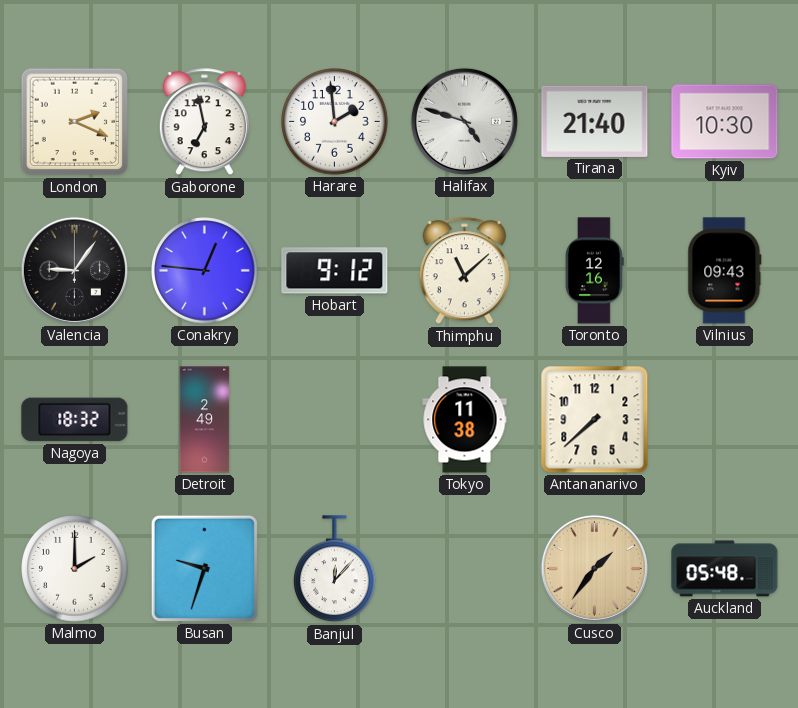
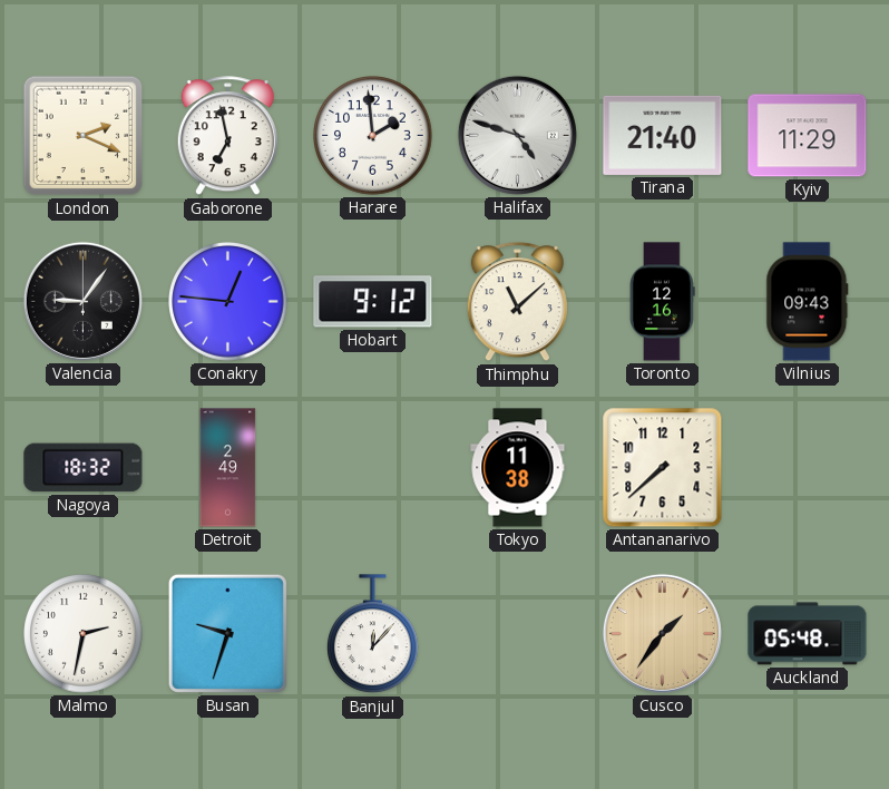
Kyiv: 10:30 -> 11:29
Malmo: 2:00 -> 2:32
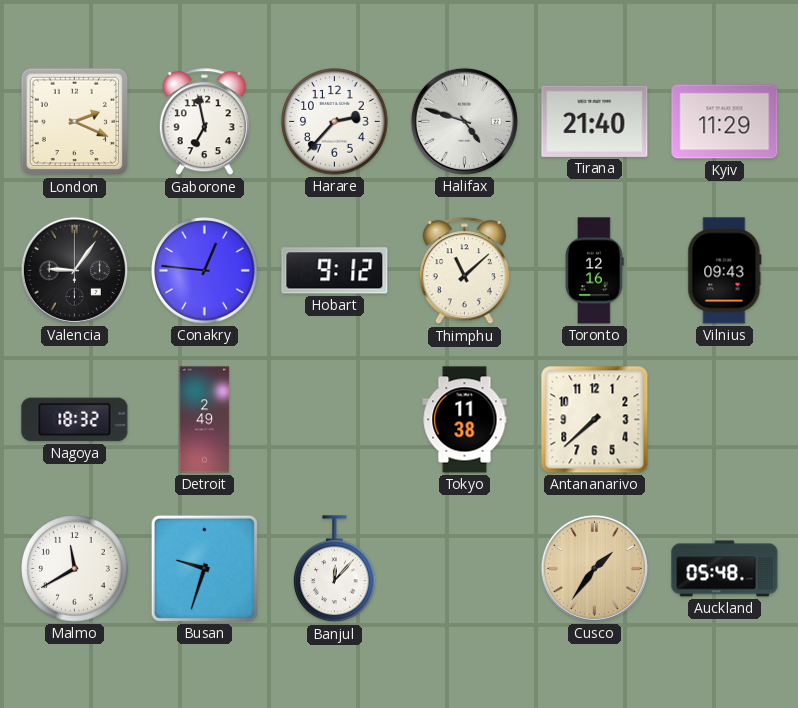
Harare: 1:59 -> 2:37
Malmo: 2:32 -> 11:40
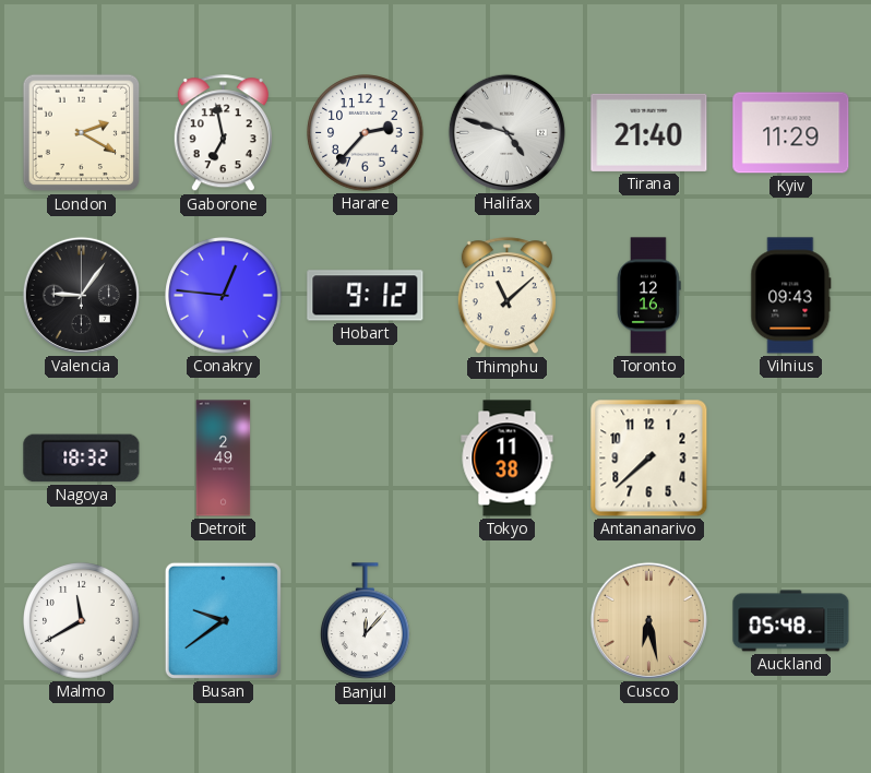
London: 2:19 -> 2:20
Busan: 9:33 -> 9:39
Cusco: 1:36 -> 6:28
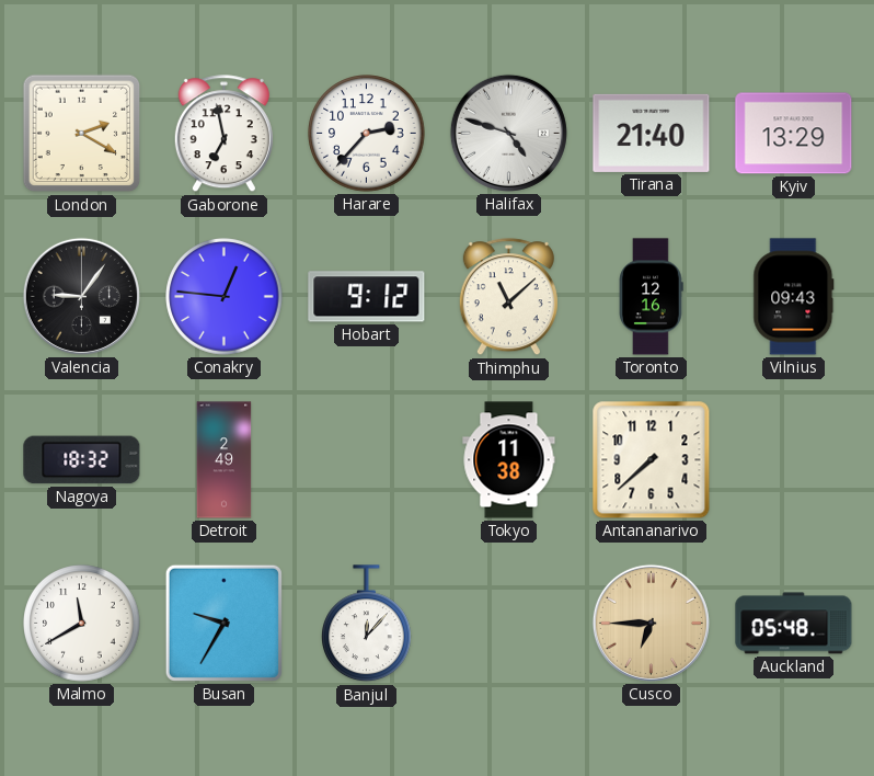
Kyiv: 11:29 -> 13:29
Busan: 9:39 -> 9:35
Cusco: 6:28 -> 6:45
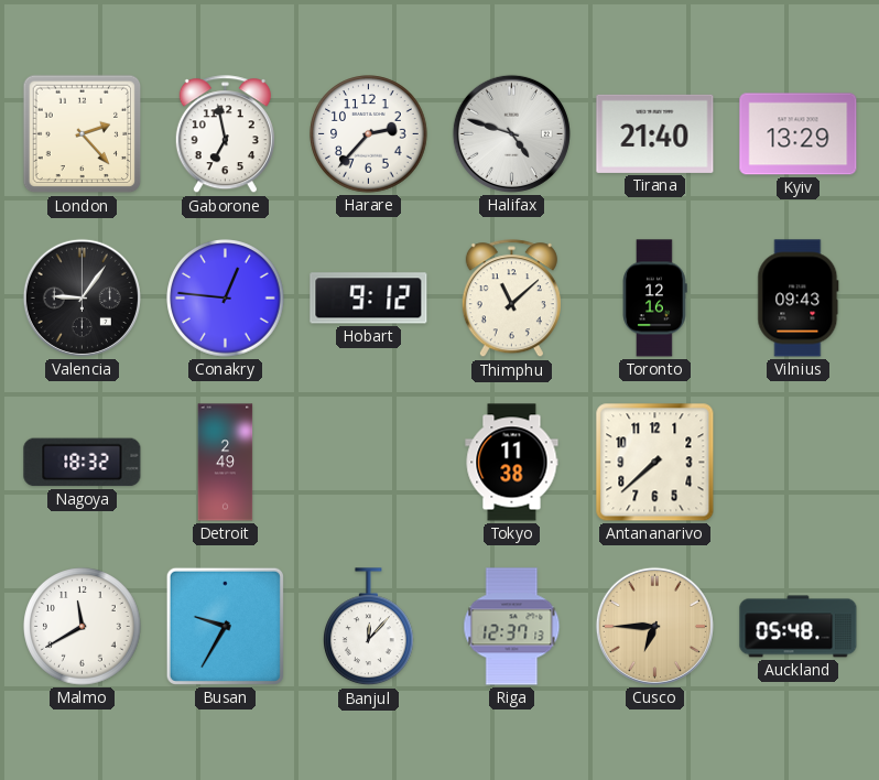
London: 2:20 -> 2:23
Riga: none -> 12:37
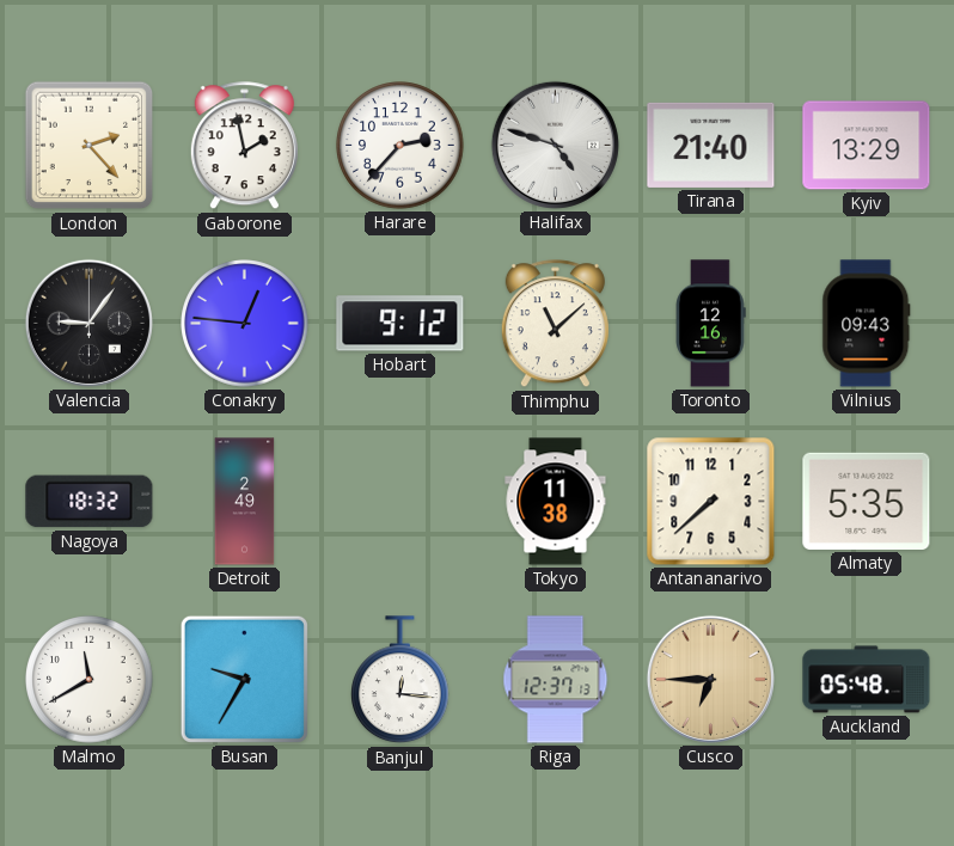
Gaborone: 6:58 -> 1:58
Almaty: none -> 5:35
Banjul: 12:07 -> 12:16
